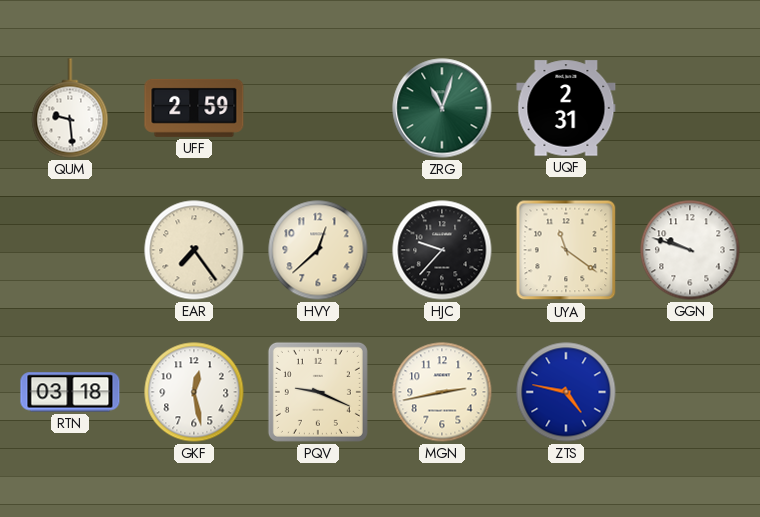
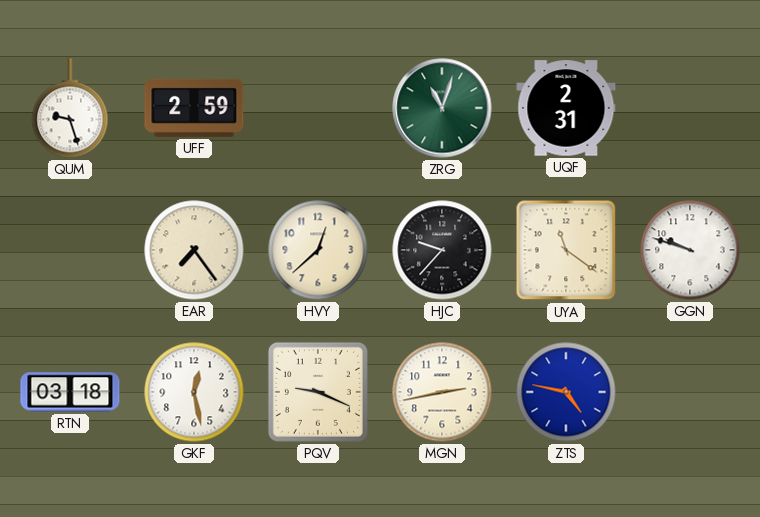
QUM: 9:29 -> 9:27
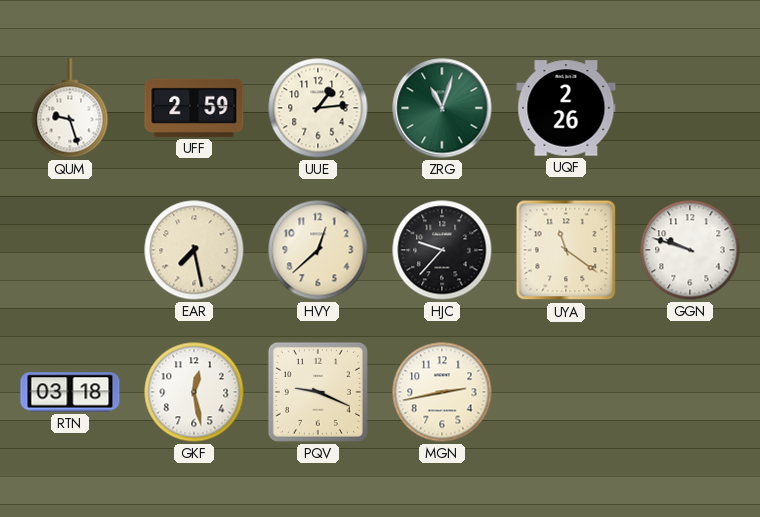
UUE: none -> 1:14
UQF: 2:31 -> 2:26
EAR: 7:24 -> 7:28
ZTS: 4:47 -> none
